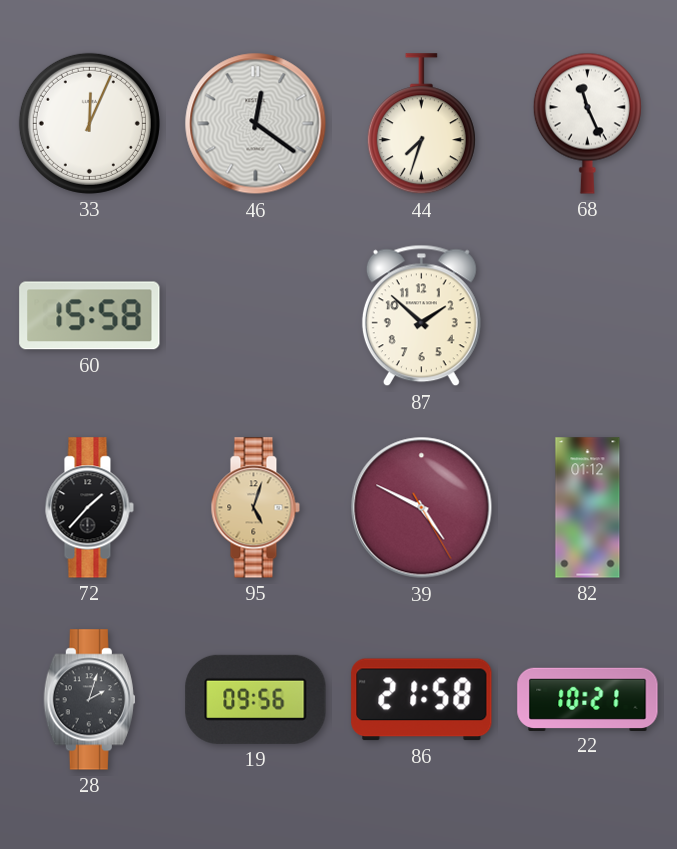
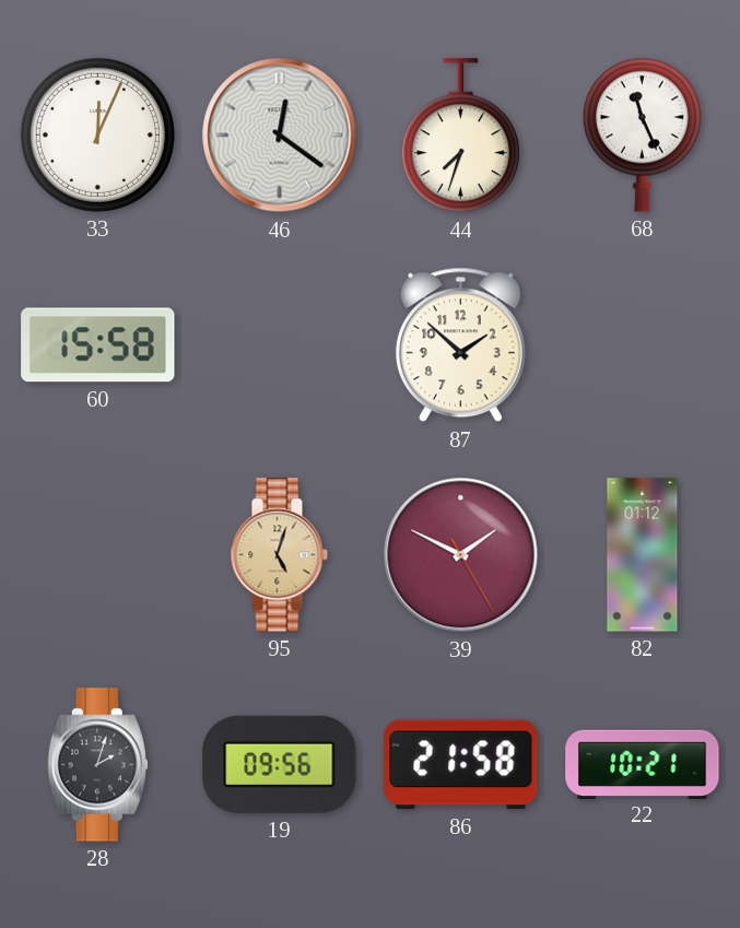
72: 1:37 -> none
39: 4:49 -> 1:49
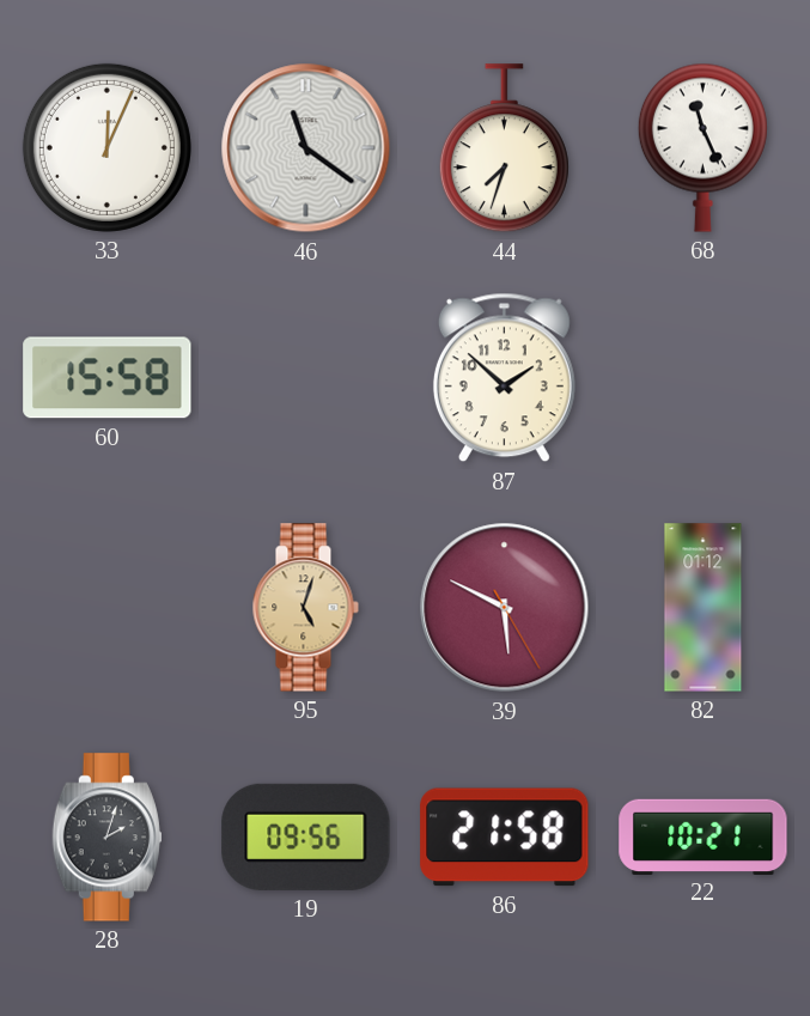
46: 12:21 -> 11:21
39: 1:49 -> 5:49
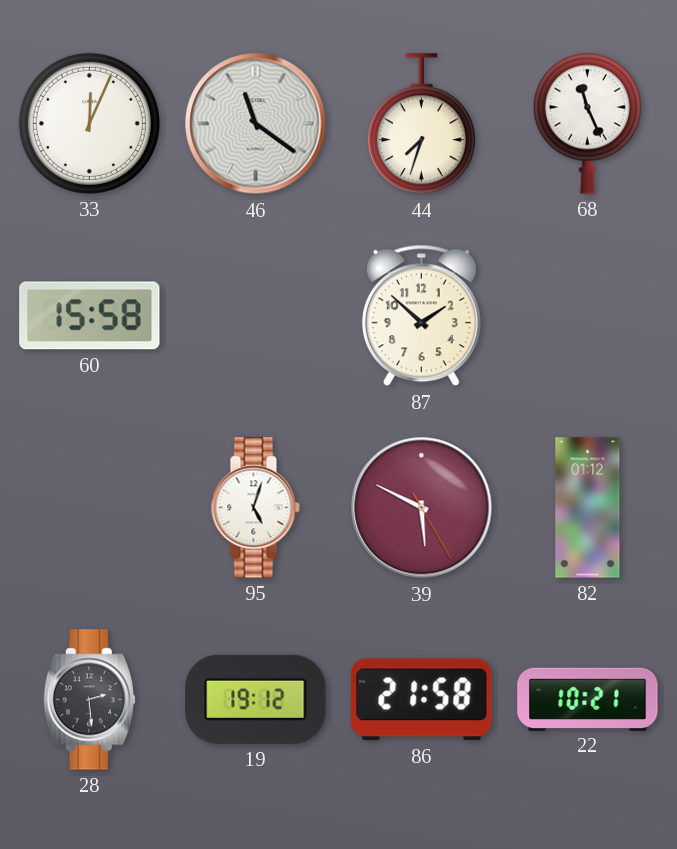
95 dial: champagne -> white
28: 2:03 -> 2:29
19: 09:56 -> 19:12
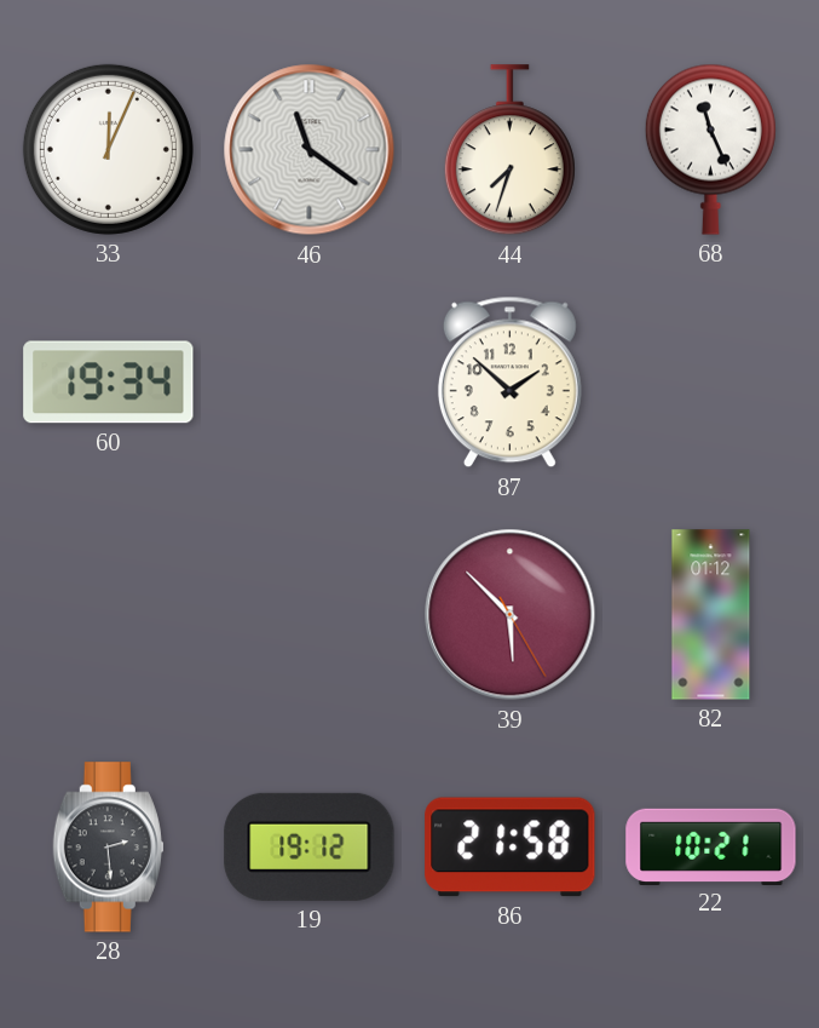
60: 15:58 -> 19:34
95: 5:03 -> none
39: 5:49 -> 5:52
